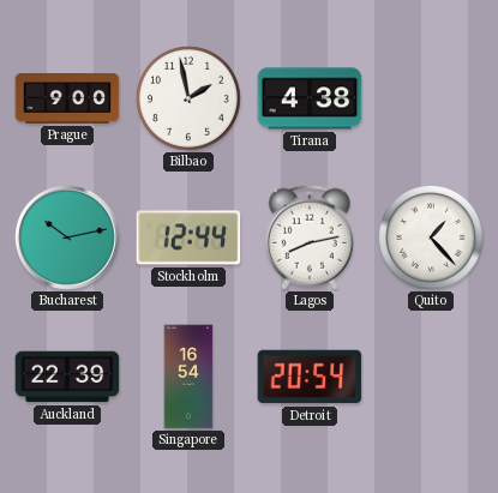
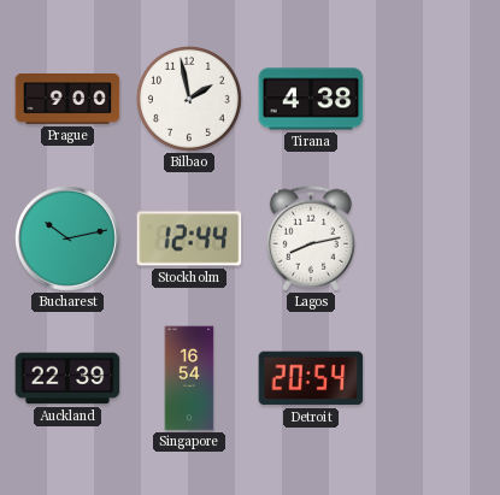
Quito: 1:23 -> none
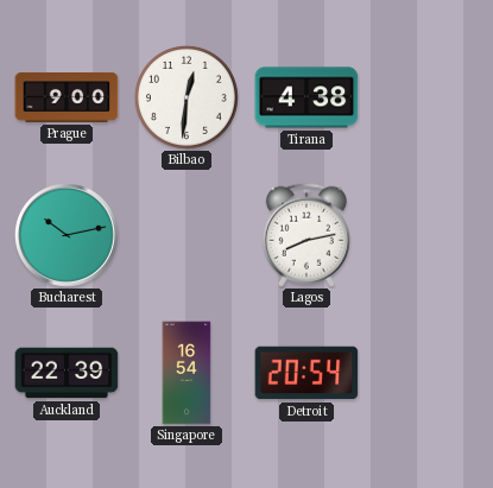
Bilbao: 1:58 -> 12:31
Stockholm: 12:44 -> none
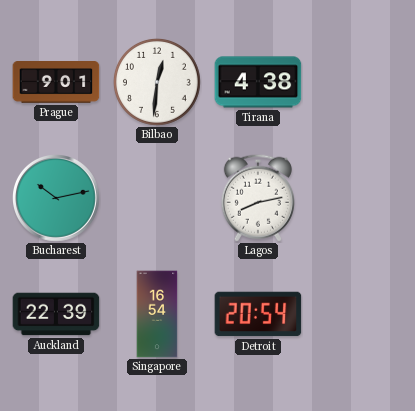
Prague: 9:00 -> 9:01
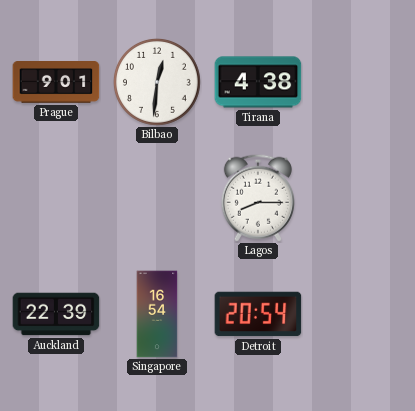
Bucharest: 10:13 -> none
Lagos: 8:13 -> 8:15
